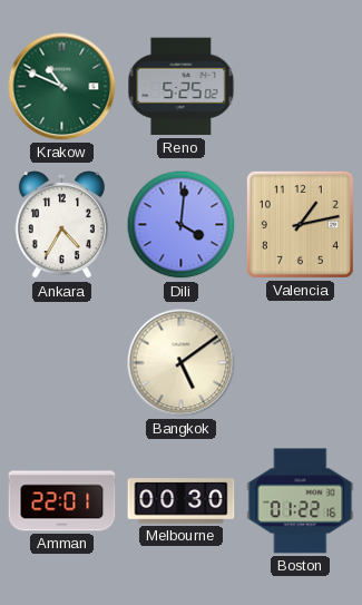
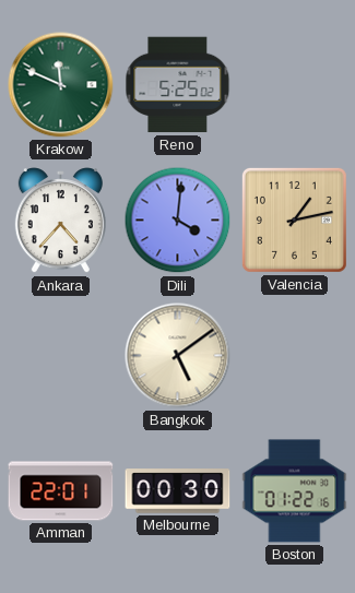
Krakow: 10:49 -> 11:49
Ankara: 4:35 -> 4:37
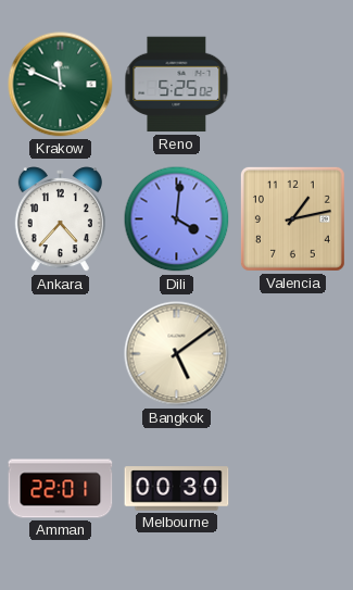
Boston: 01:22 -> none
